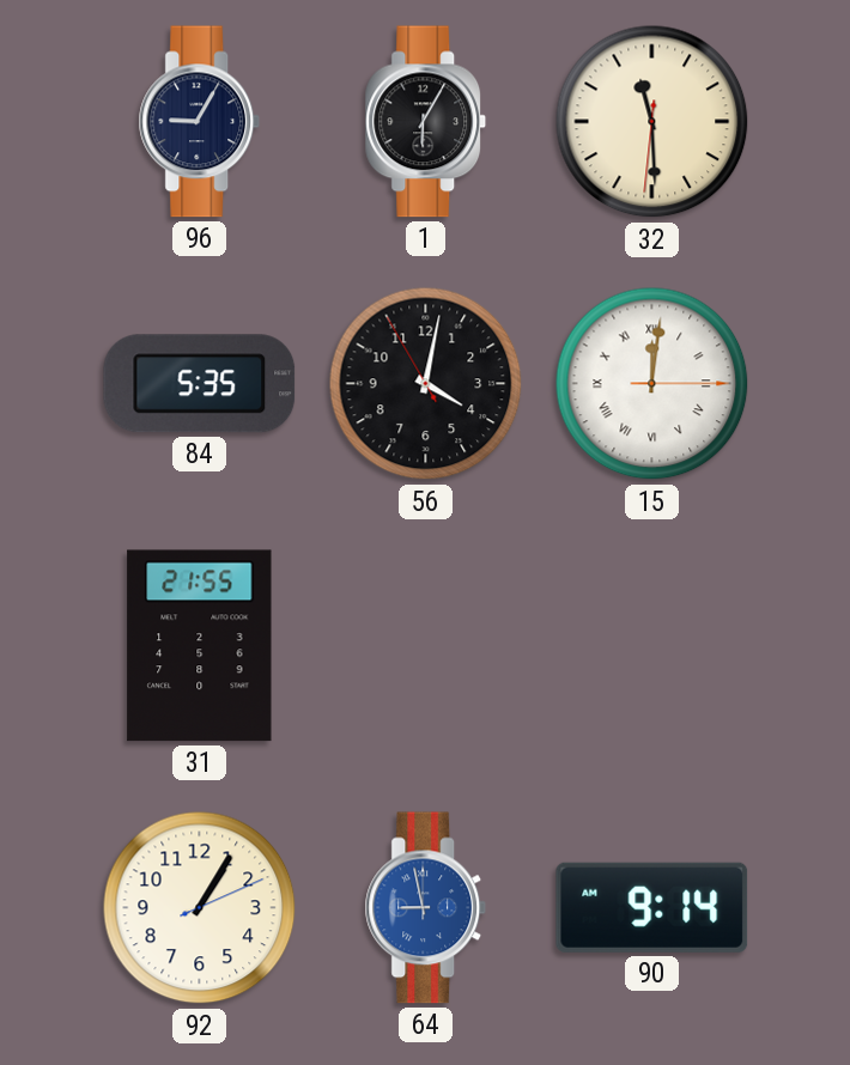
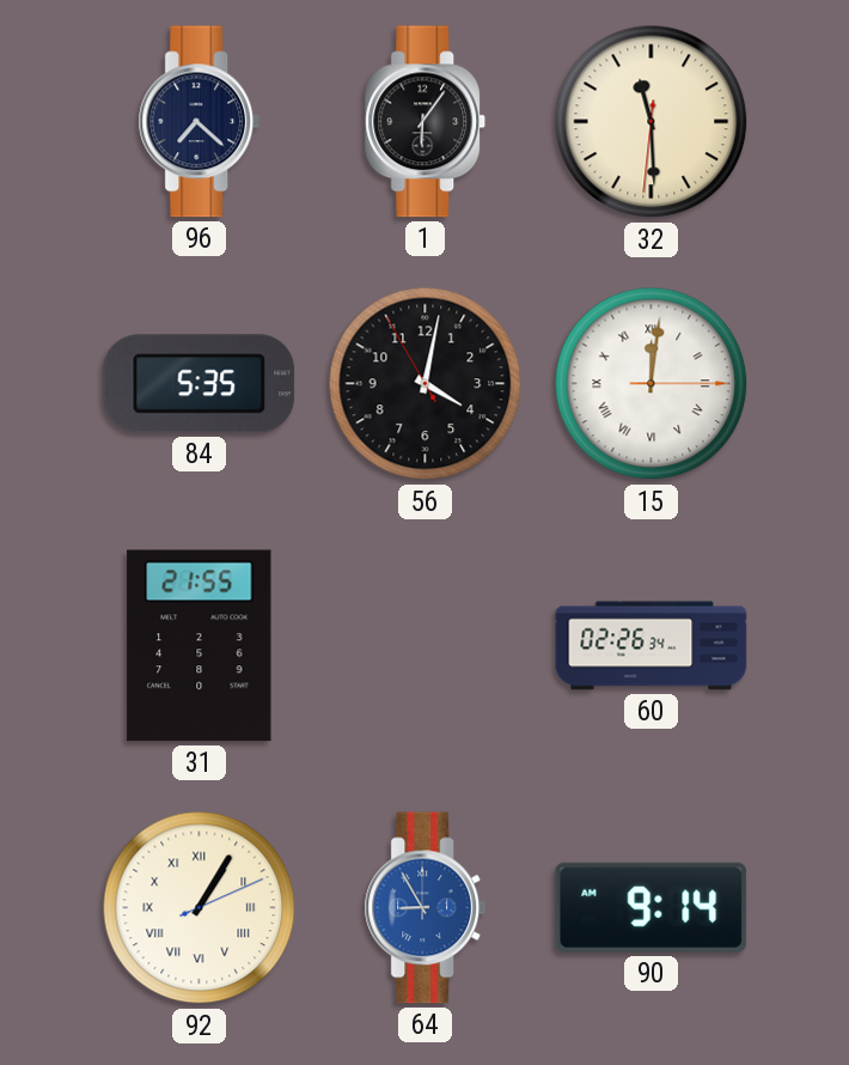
96: 9:05 -> 7:22
1: 6:05 -> 6:06
60: none -> 02:26
92 numerals: Arabic -> Roman
64: 8:58 -> 8:55
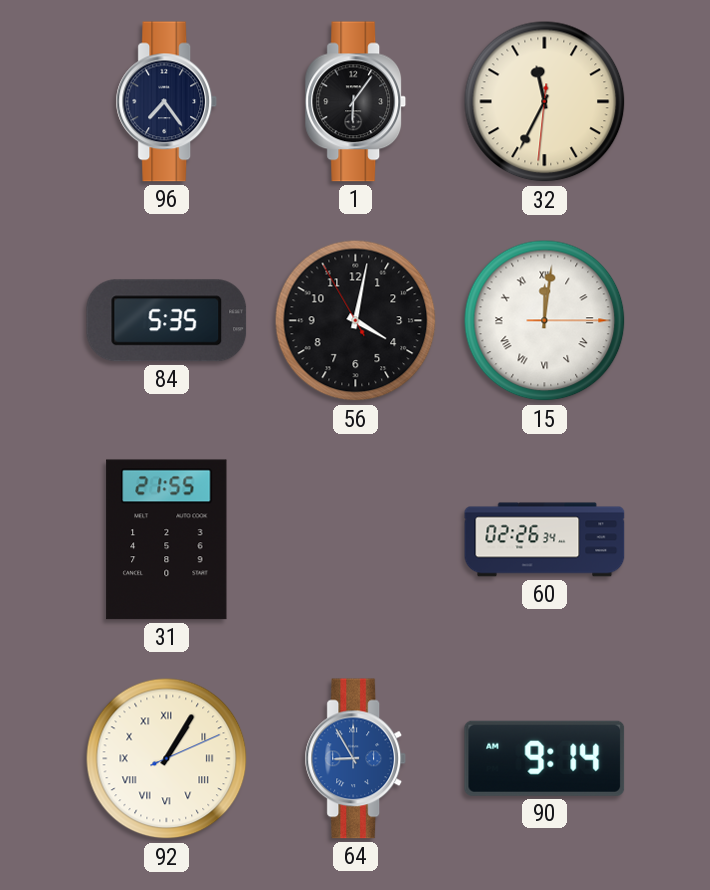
96: 7:22 -> 7:24
32: 11:29 -> 11:34
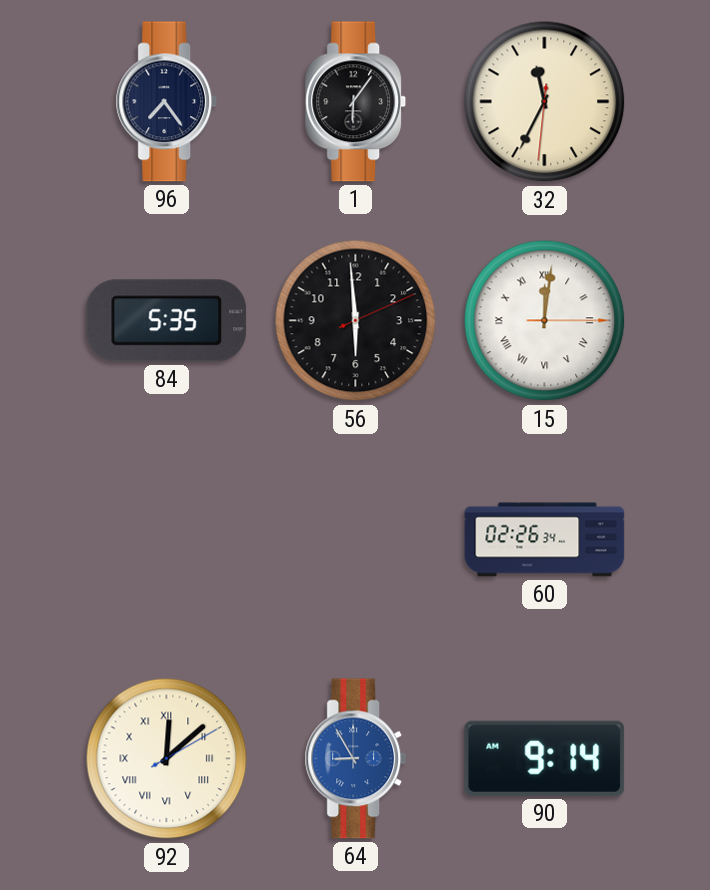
56: 4:01 -> 5:59
31: 21:55 -> none
92: 1:05 -> 12:08
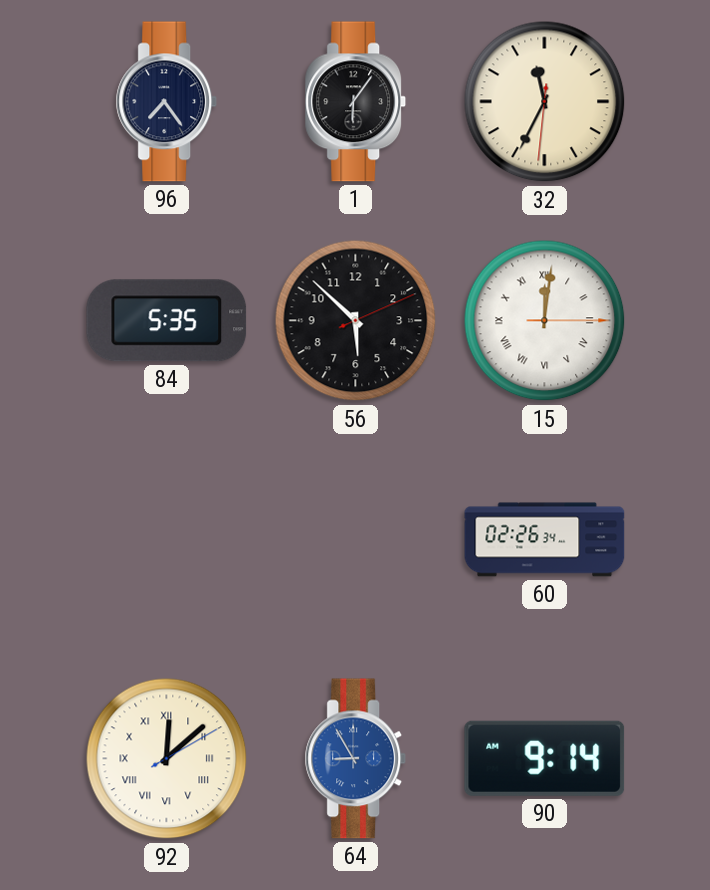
56: 5:59 -> 5:52
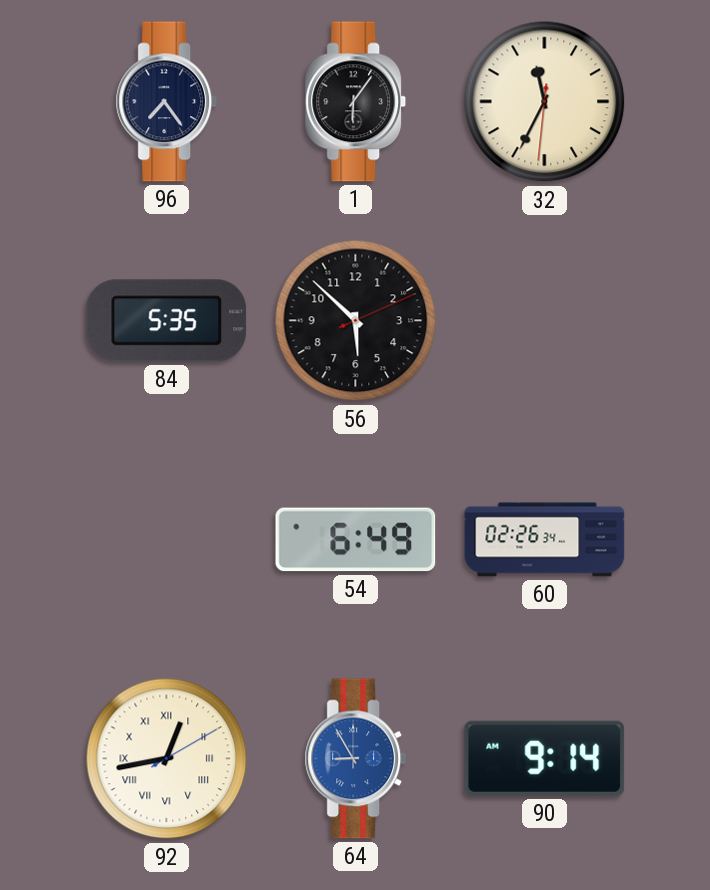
15: 12:01 -> none
54: none -> 6:49
92: 12:08 -> 12:43
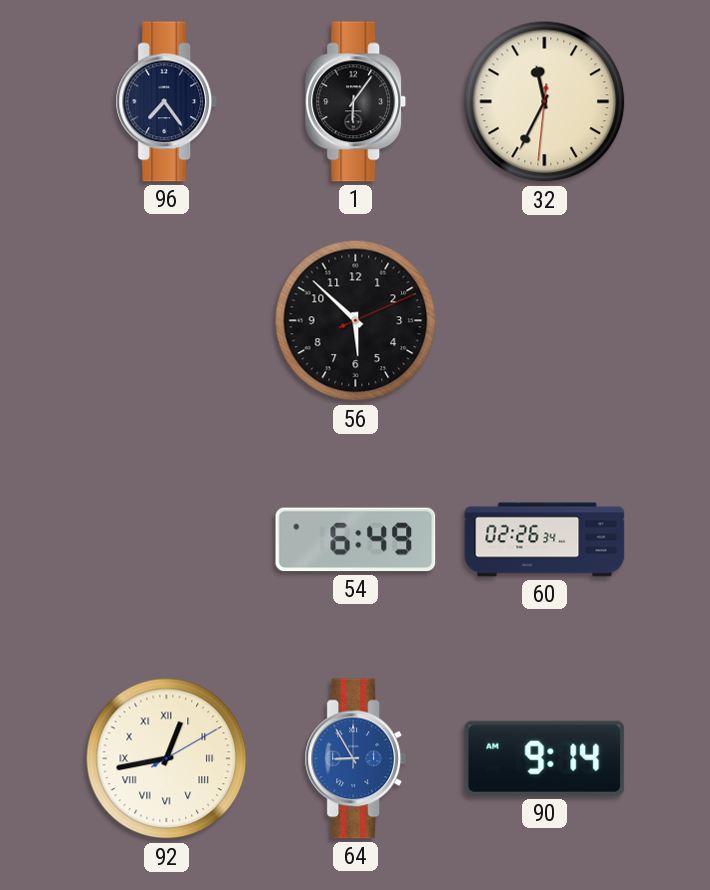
84: 5:35 -> none
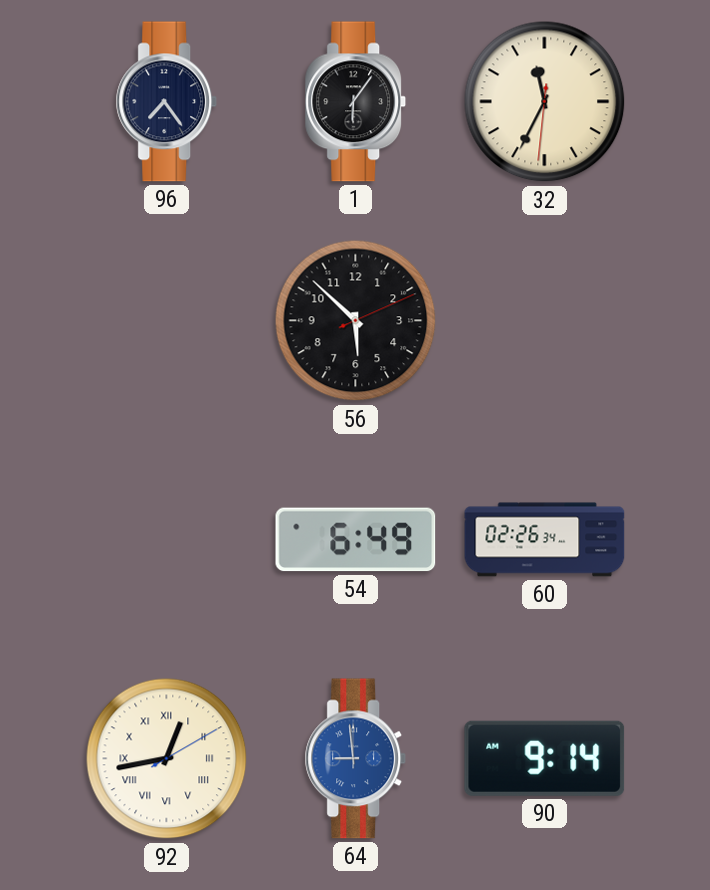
64: 8:55 -> 8:59
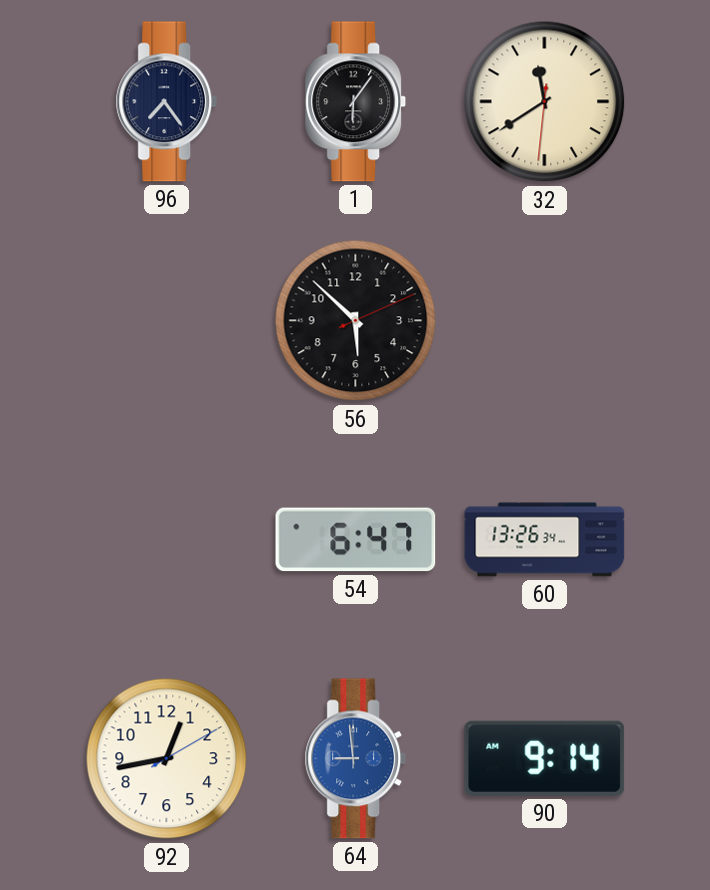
32: 11:34 -> 11:39
54: 6:49 -> 6:47
60: 02:26 -> 13:26
92 numerals: Roman -> Arabic
